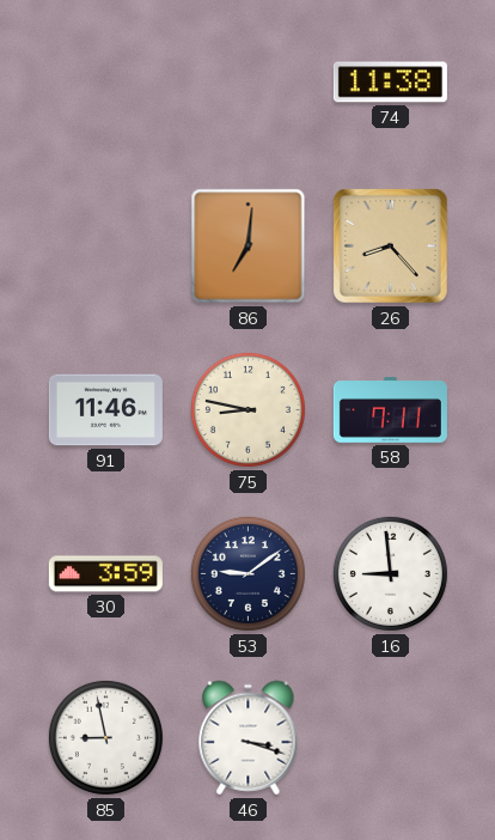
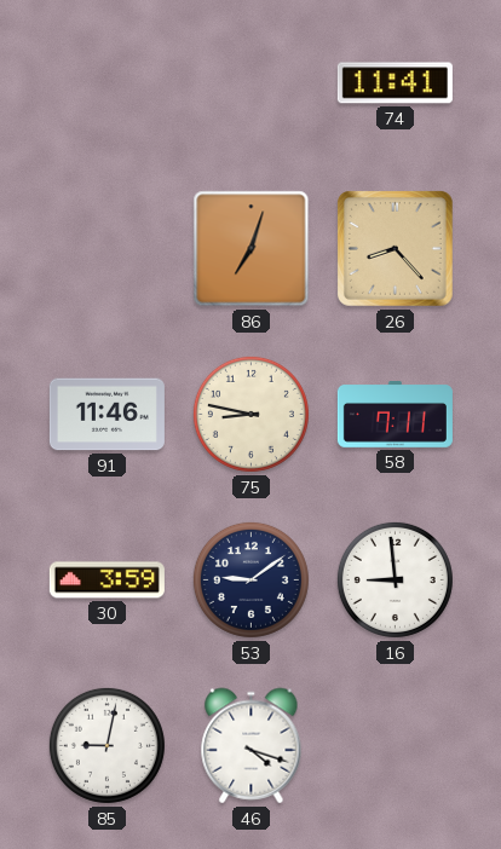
74: 11:38 -> 11:41
86: 7:01 -> 7:03
85: 8:58 -> 9:02
46: 3:18 -> 4:18
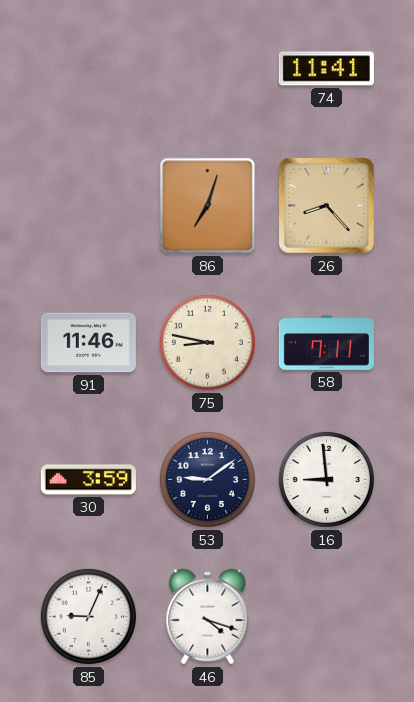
85: 9:02 -> 9:04
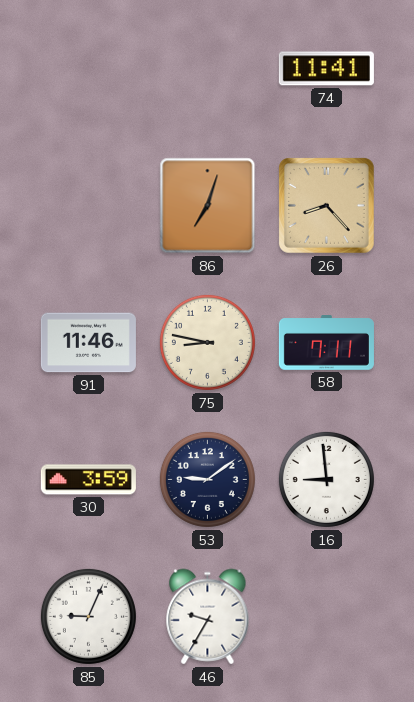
46: 4:18 -> 9:35
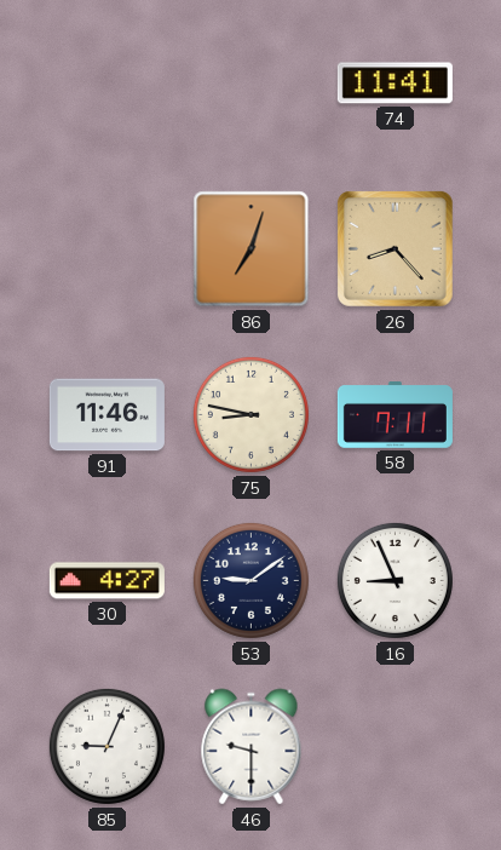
30: 3:59 -> 4:27
16: 8:59 -> 8:56
46: 9:35 -> 9:30
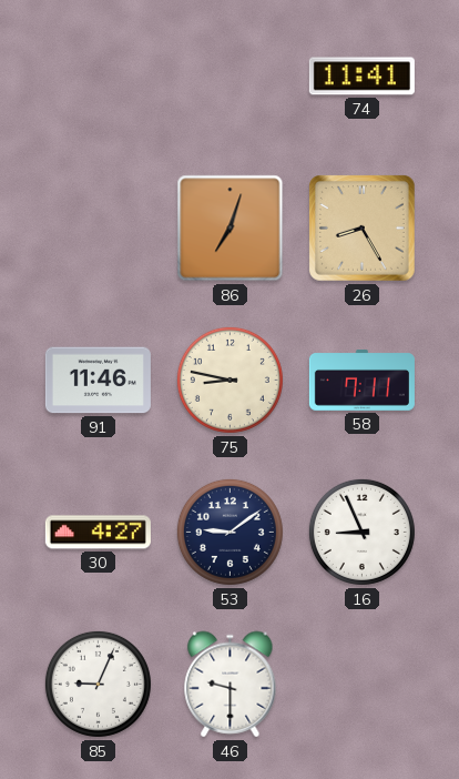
26: 8:23 -> 8:25
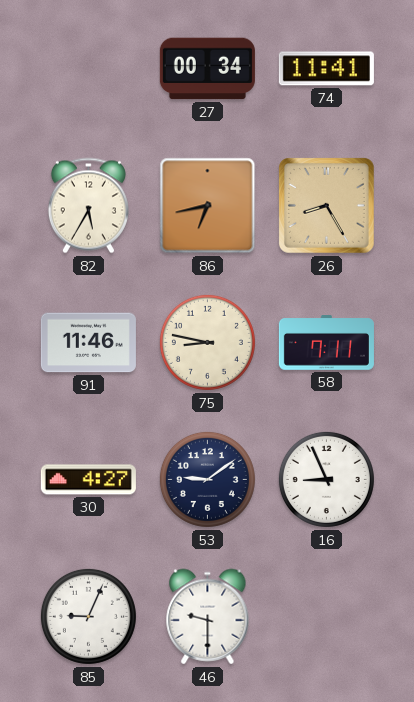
27: none -> 00:34
82: none -> 5:35
86: 7:03 -> 6:43
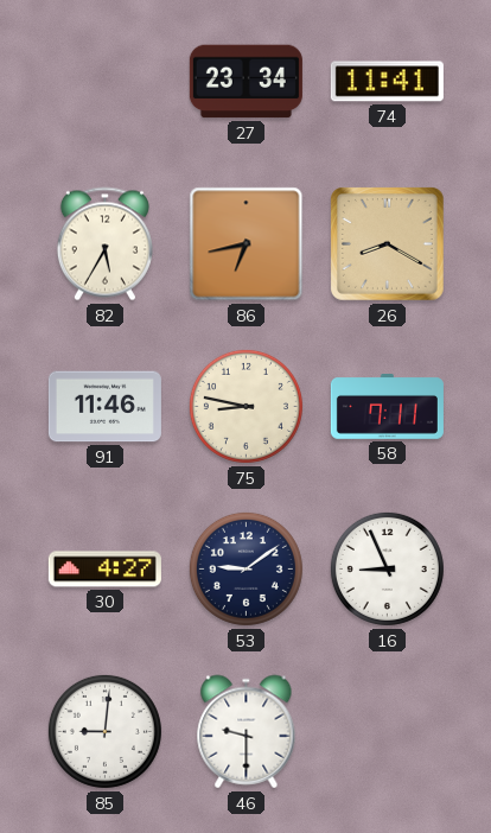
27: 00:34 -> 23:34
26: 8:25 -> 8:20
85: 9:04 -> 9:01
